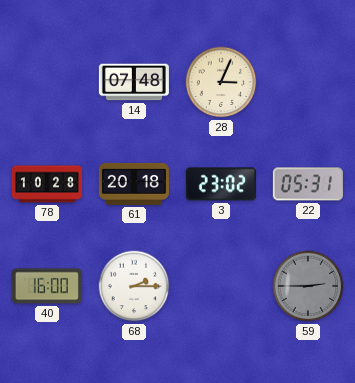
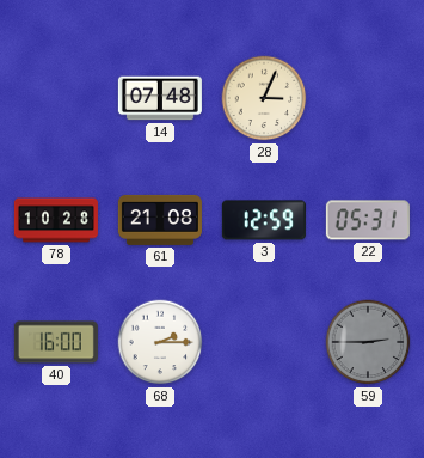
61: 20:18 -> 21:08
3: 23:02 -> 12:59
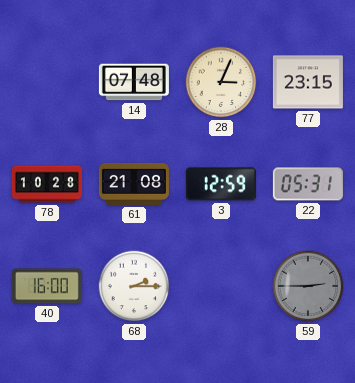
77: none -> 23:15
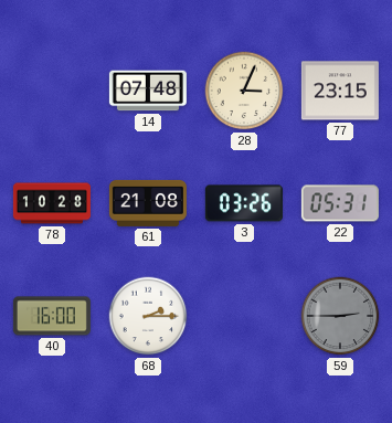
3: 12:59 -> 03:26
